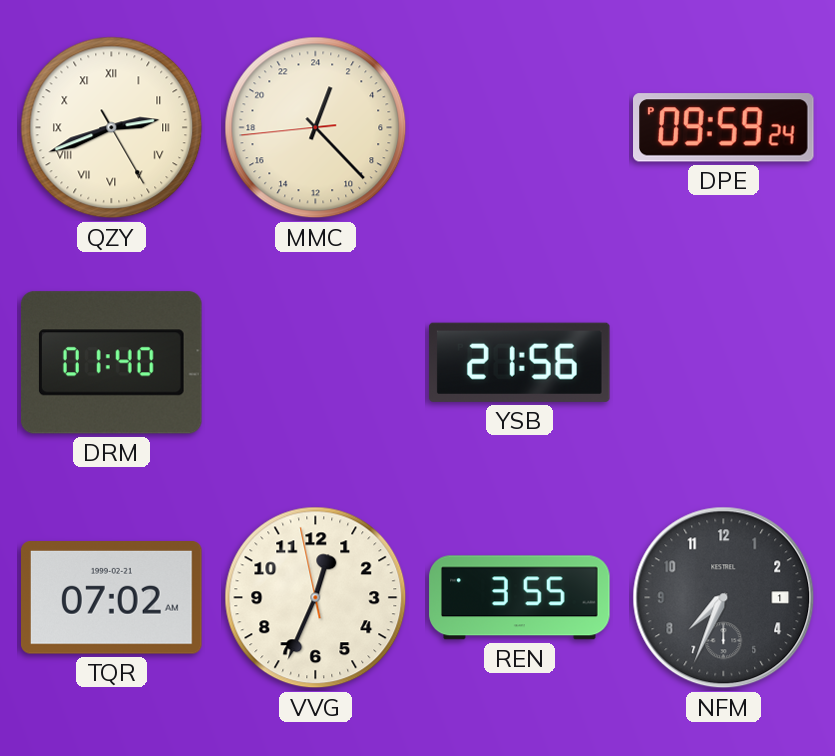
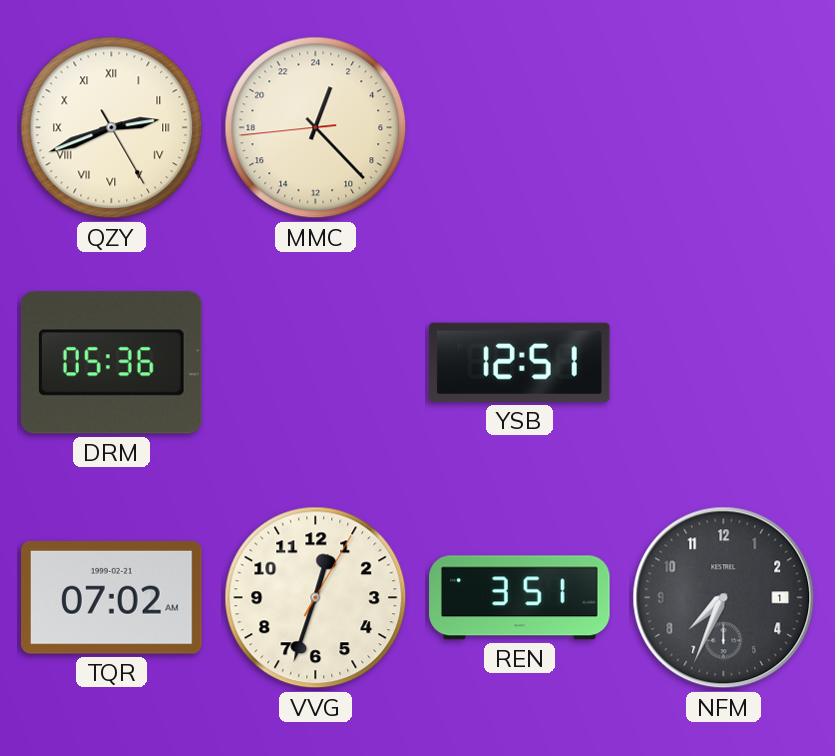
DPE: 09:59 -> none
DRM: 01:40 -> 05:36
YSB: 21:56 -> 12:51
VVG: 12:33:58 -> 12:33:05
REN: 3:55 -> 3:51
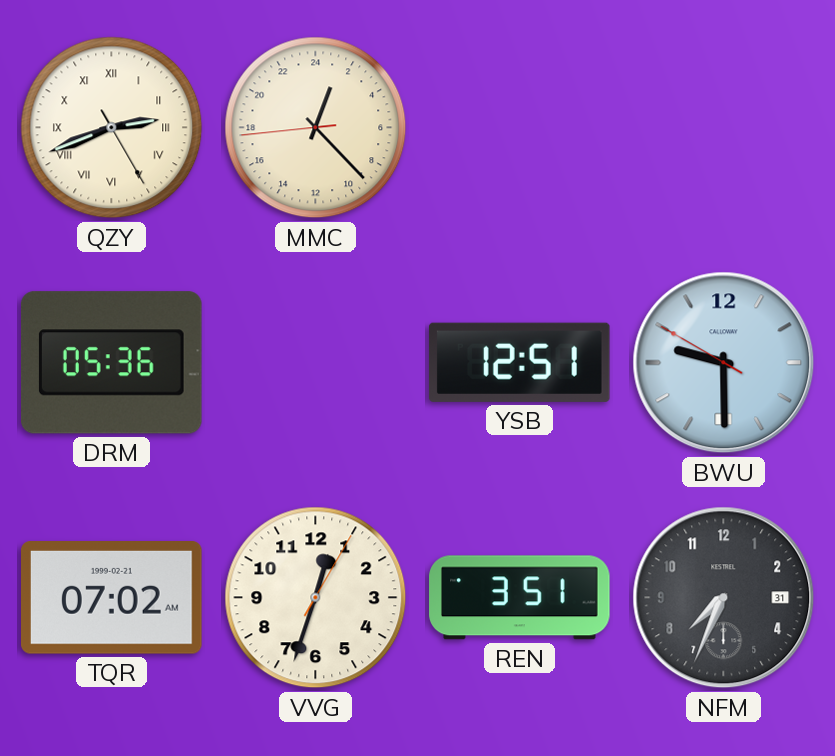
BWU: none -> 9:29
NFM date: 1 -> 31
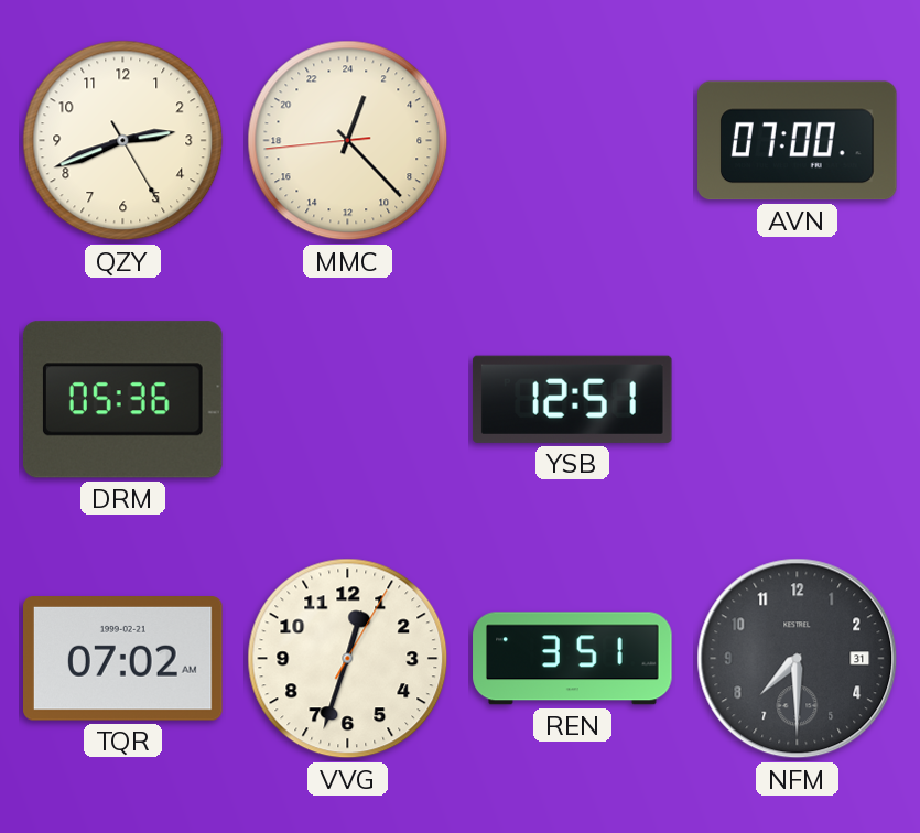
QZY numerals: Roman -> Arabic
AVN: none -> 07:00
BWU: 9:29 -> none
NFM: 7:34 -> 7:30
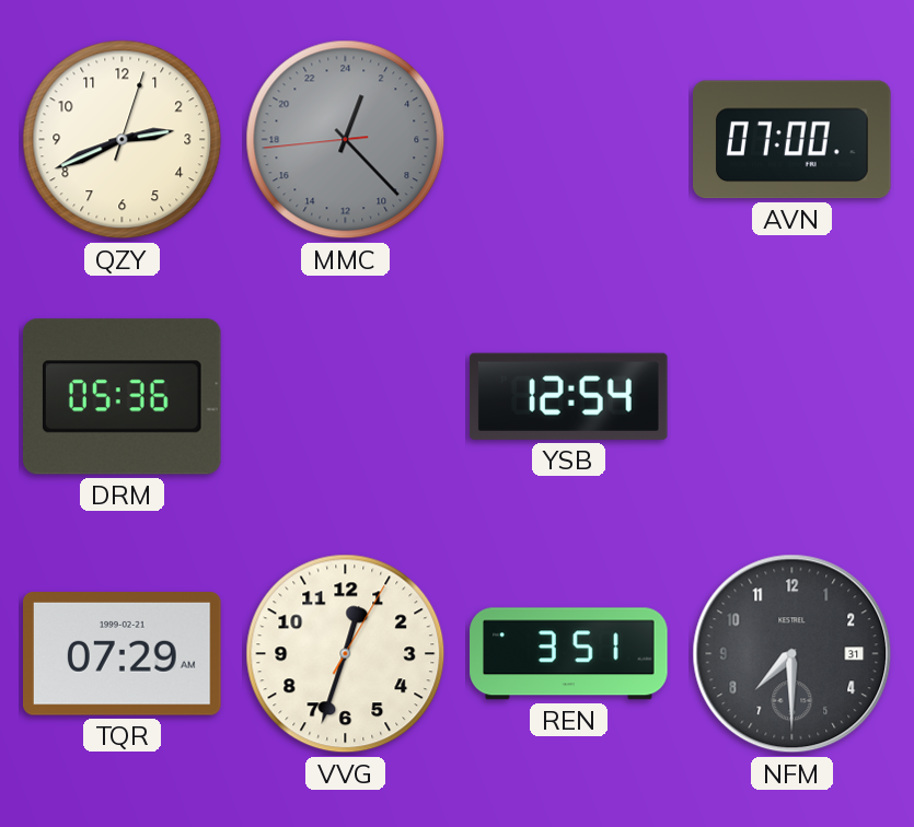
QZY: 2:41:25 -> 2:41:03
MMC dial: cream -> grey
YSB: 12:51 -> 12:54
TQR: 07:02 -> 07:29
